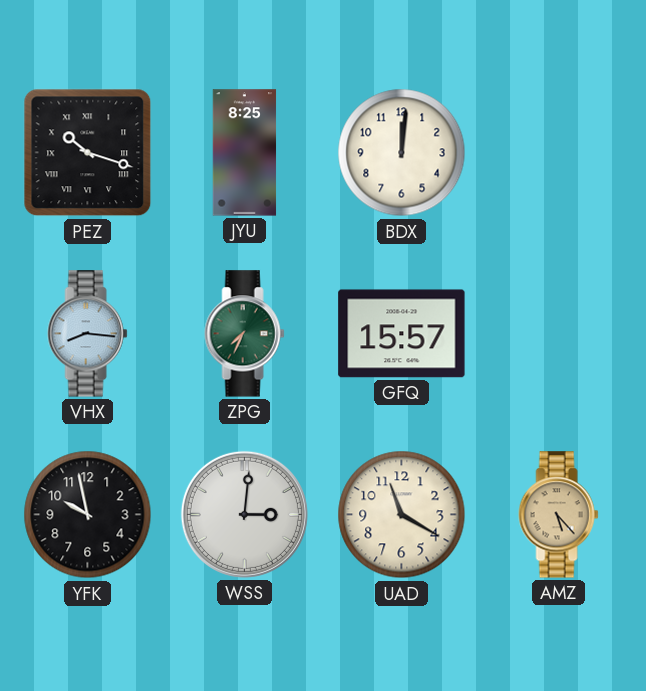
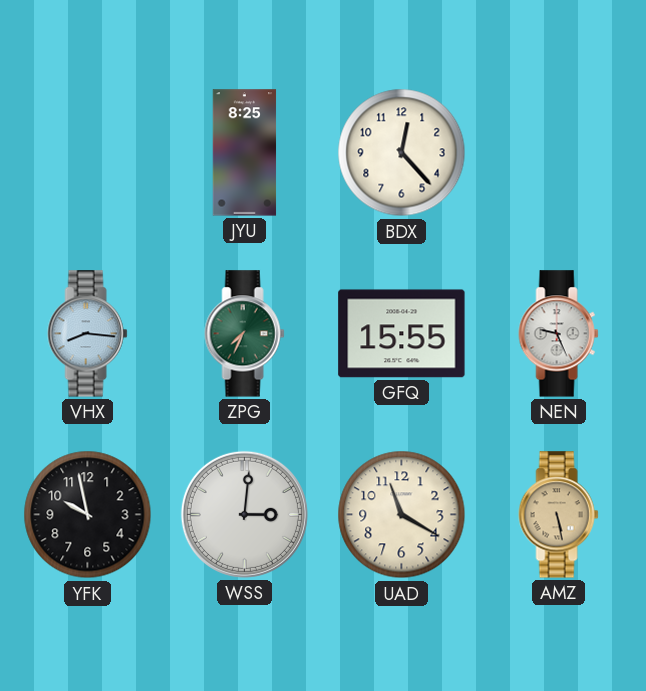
PEZ: 10:18 -> none
BDX: 12:01 -> 12:23
GFQ: 15:57 -> 15:55
NEN: none -> 9:26
AMZ: 5:23 -> 5:28
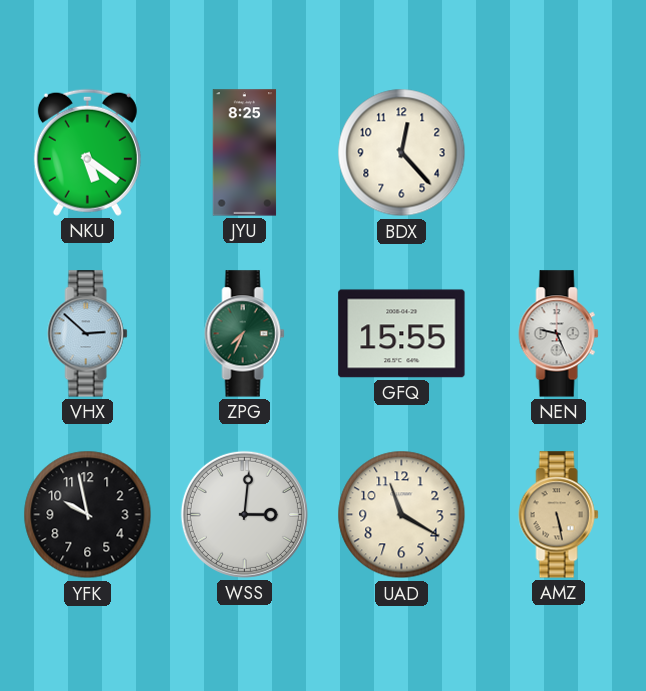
NKU: none -> 5:21
VHX: 8:16 -> 2:52
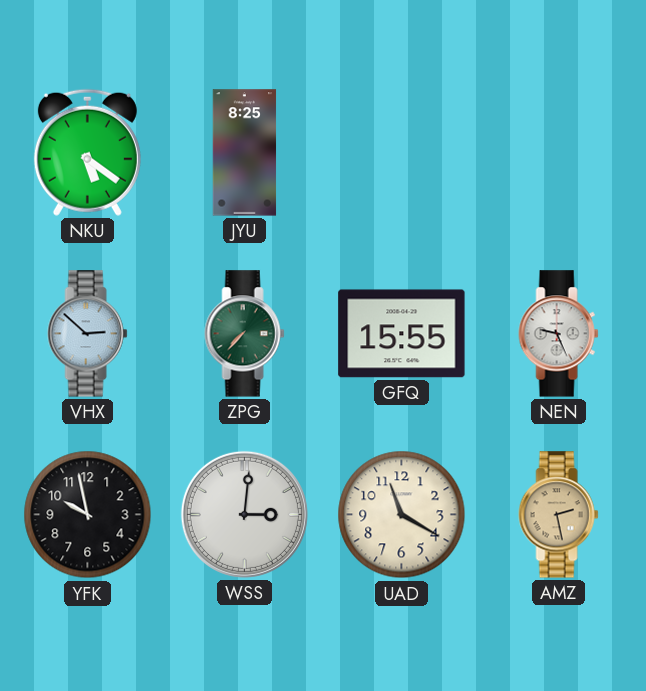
BDX: 12:23 -> none
ZPG: 7:34 -> 7:37
AMZ: 5:28 -> 2:28
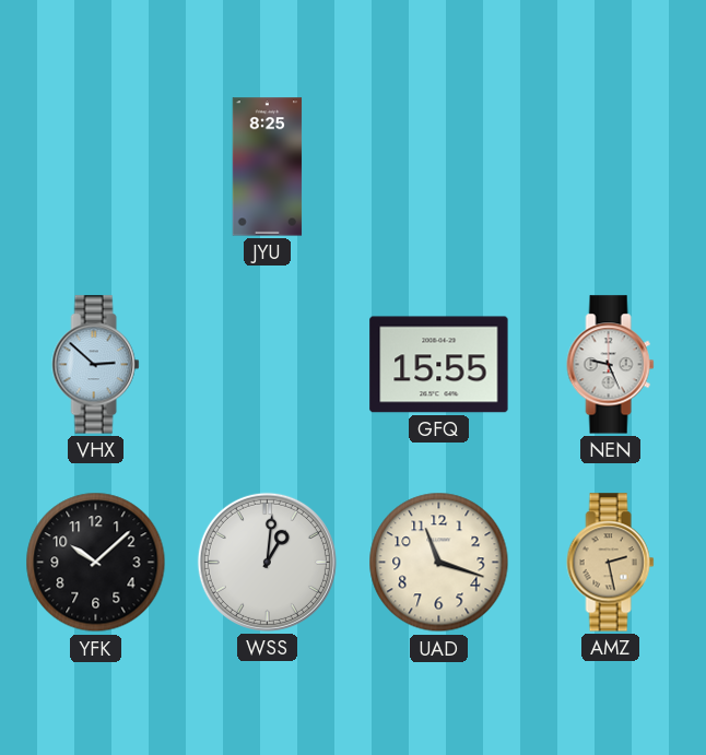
NKU: 5:21 -> none
ZPG: 7:37 -> none
YFK: 9:58 -> 10:08
WSS: 3:01 -> 1:01
UAD: 11:20 -> 11:18
